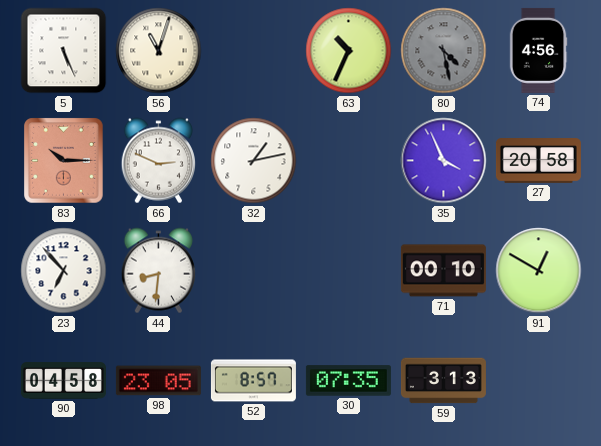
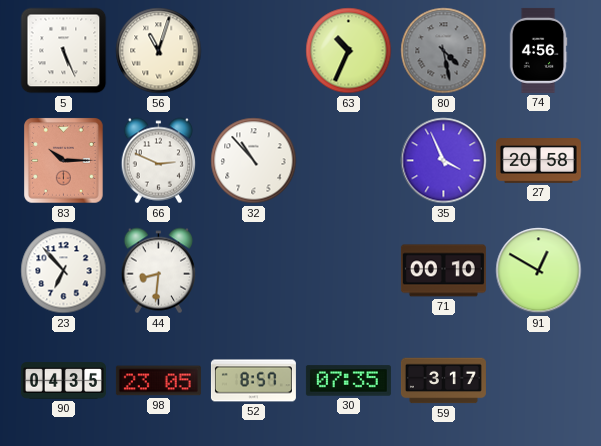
32: 1:13 -> 10:53
90: 04:58 -> 04:35
59: 3:13 -> 3:17
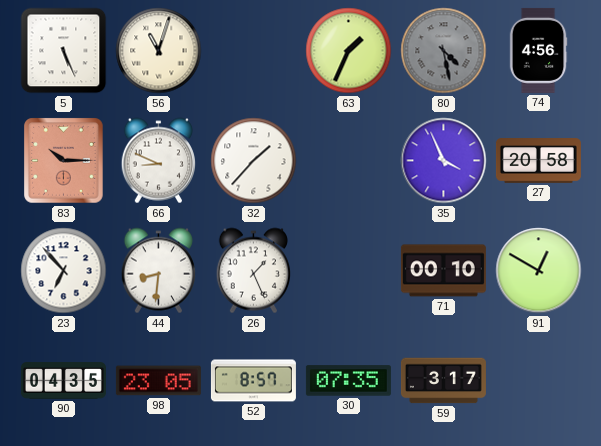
63: 10:34 -> 1:34
66: 2:49 -> 8:49
32: 10:53 -> 1:37
26: none -> 1:26
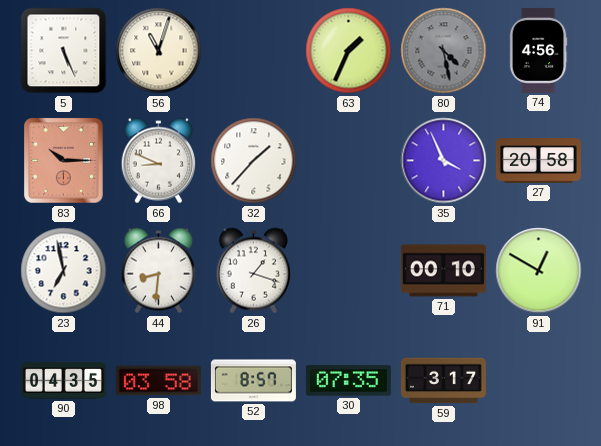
23: 6:53 -> 6:58
26: 1:26 -> 1:18
98: 23:05 -> 03:58
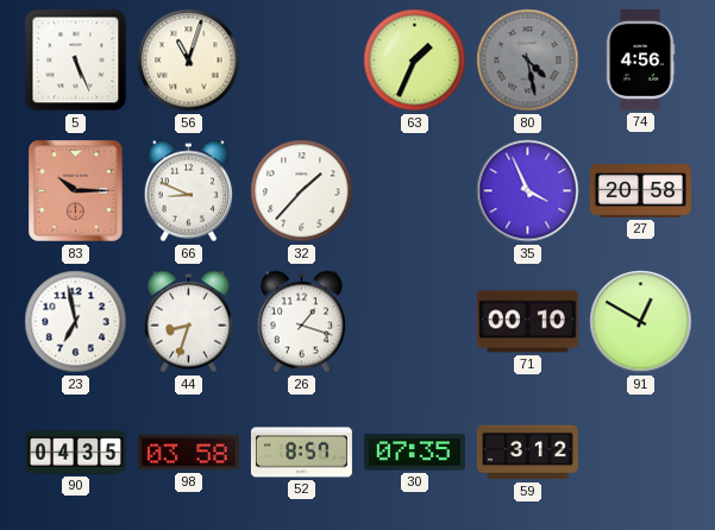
44: 8:31 -> 8:33
59: 3:17 -> 3:12
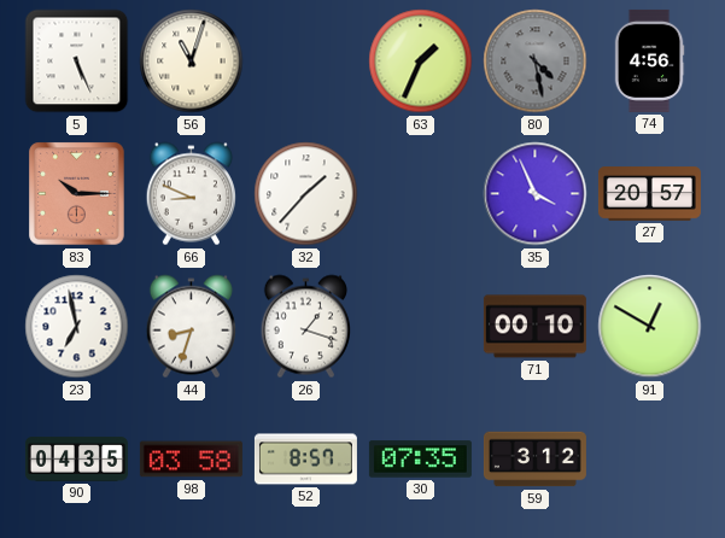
27: 20:58 -> 20:57
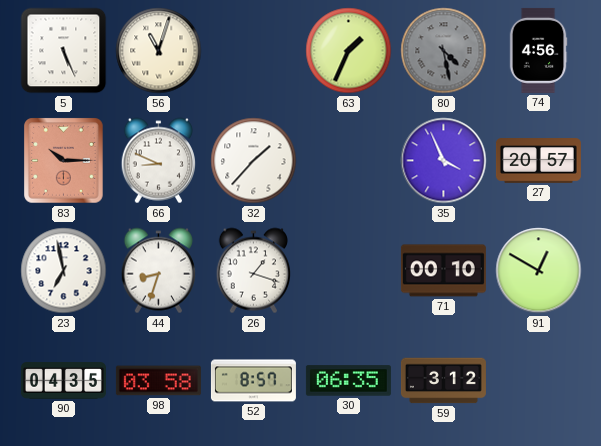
30: 07:35 -> 06:35
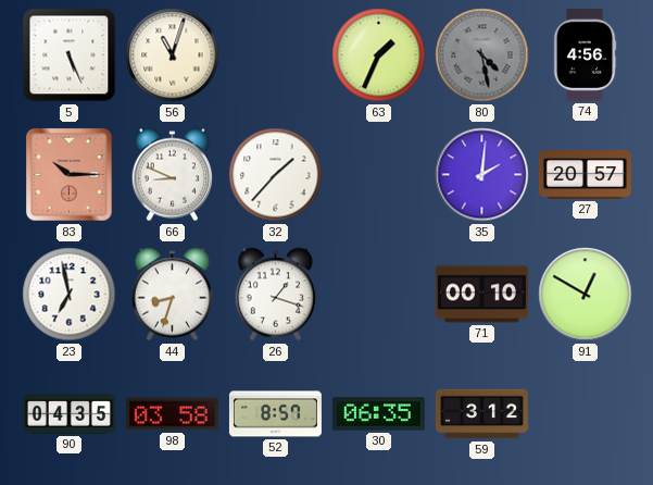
35: 3:56 -> 2:01
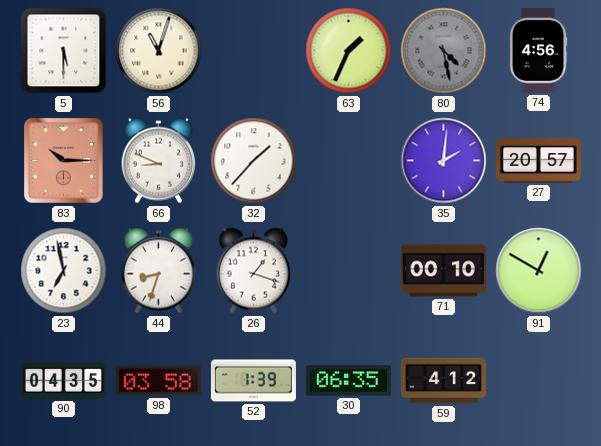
5: 5:26 -> 5:30
52: 8:57 -> 1:39
59: 3:12 -> 4:12
